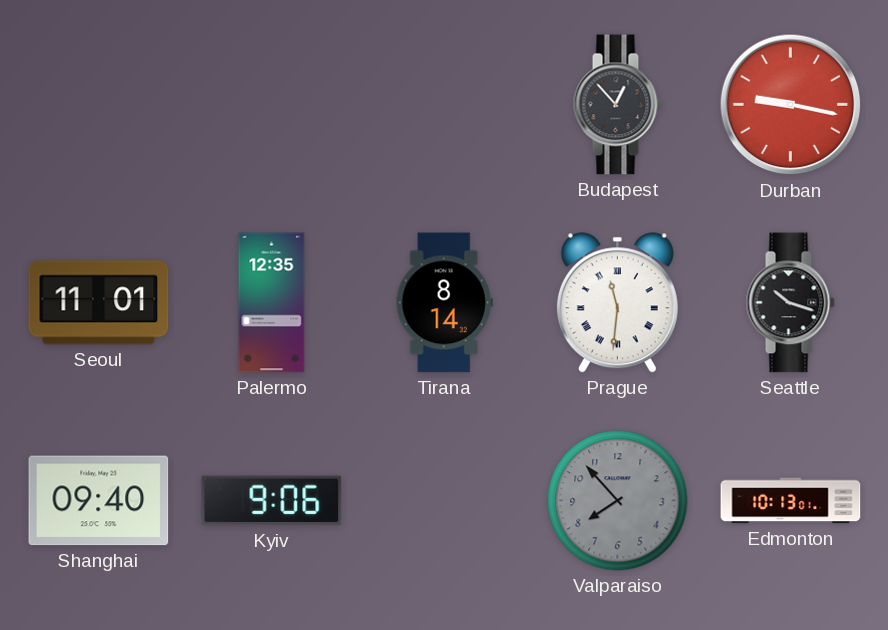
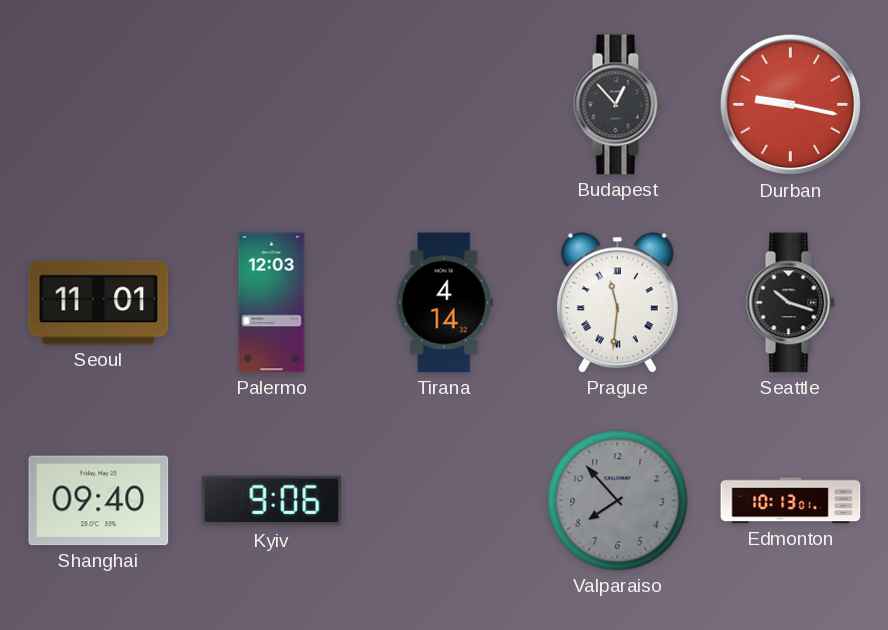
Palermo: 12:35 -> 12:03
Tirana: 8:14 -> 4:14
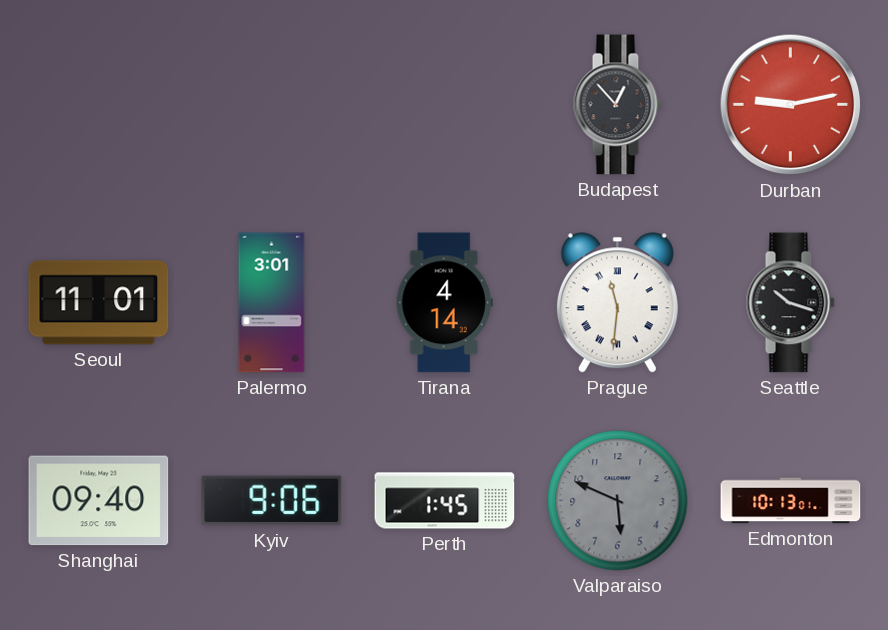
Durban: 9:17 -> 9:13
Palermo: 12:03 -> 3:01
Perth: none -> 1:45
Valparaiso: 7:53 -> 5:49
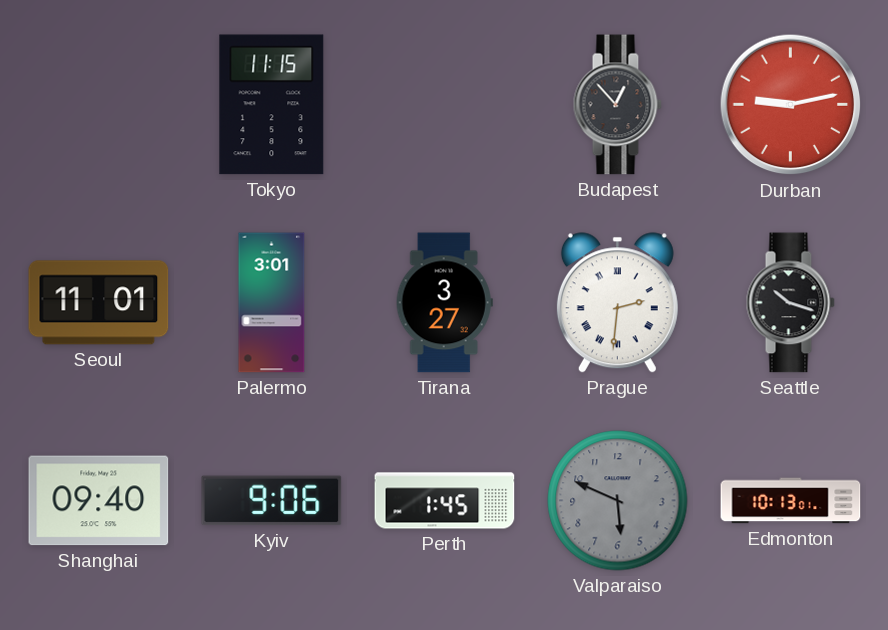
Tokyo: none -> 11:15
Tirana: 4:14 -> 3:27
Prague: 11:31 -> 2:31
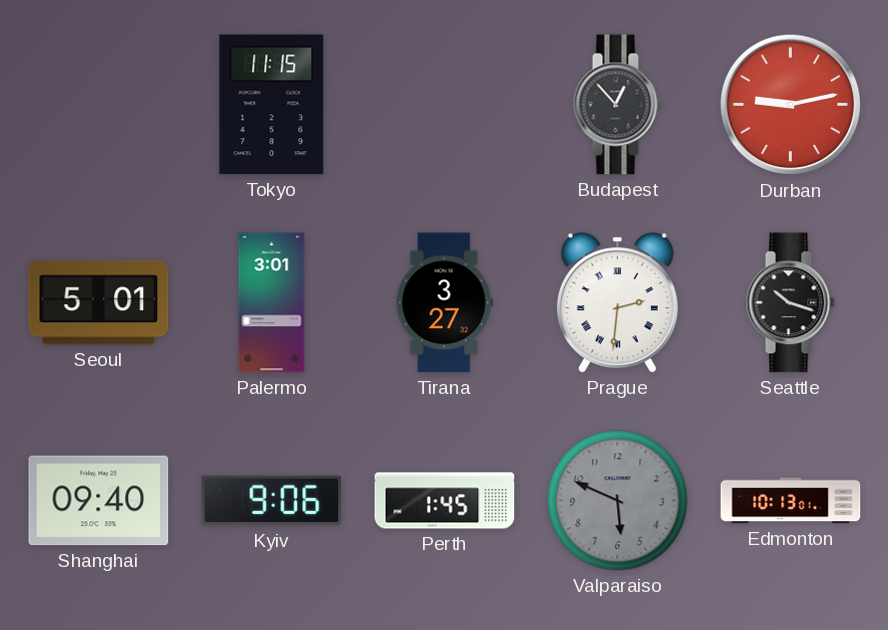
Seoul: 11:01 -> 5:01
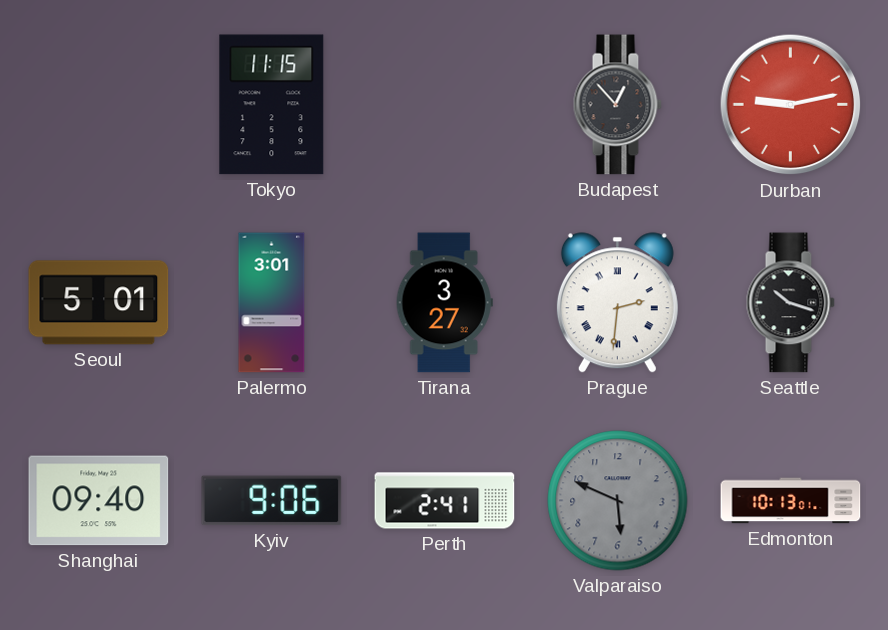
Perth: 1:45 -> 2:41
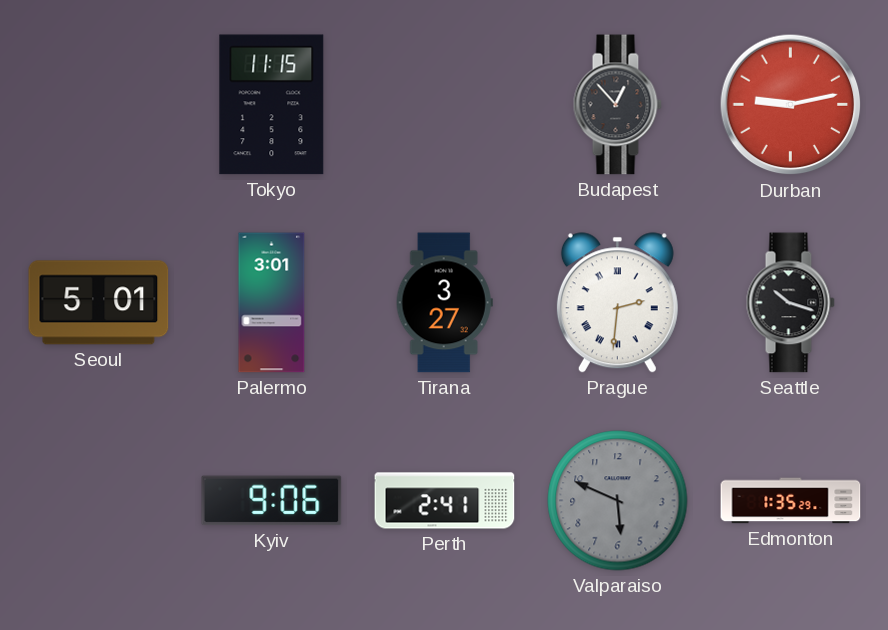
Shanghai: 09:40 -> none
Edmonton: 10:13 -> 1:35
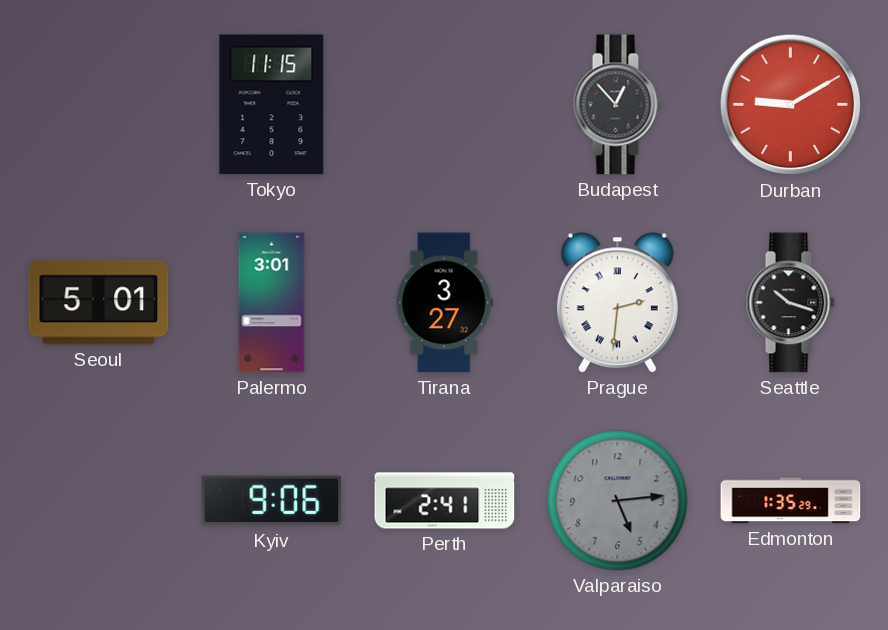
Durban: 9:13 -> 9:10
Valparaiso: 5:49 -> 5:14
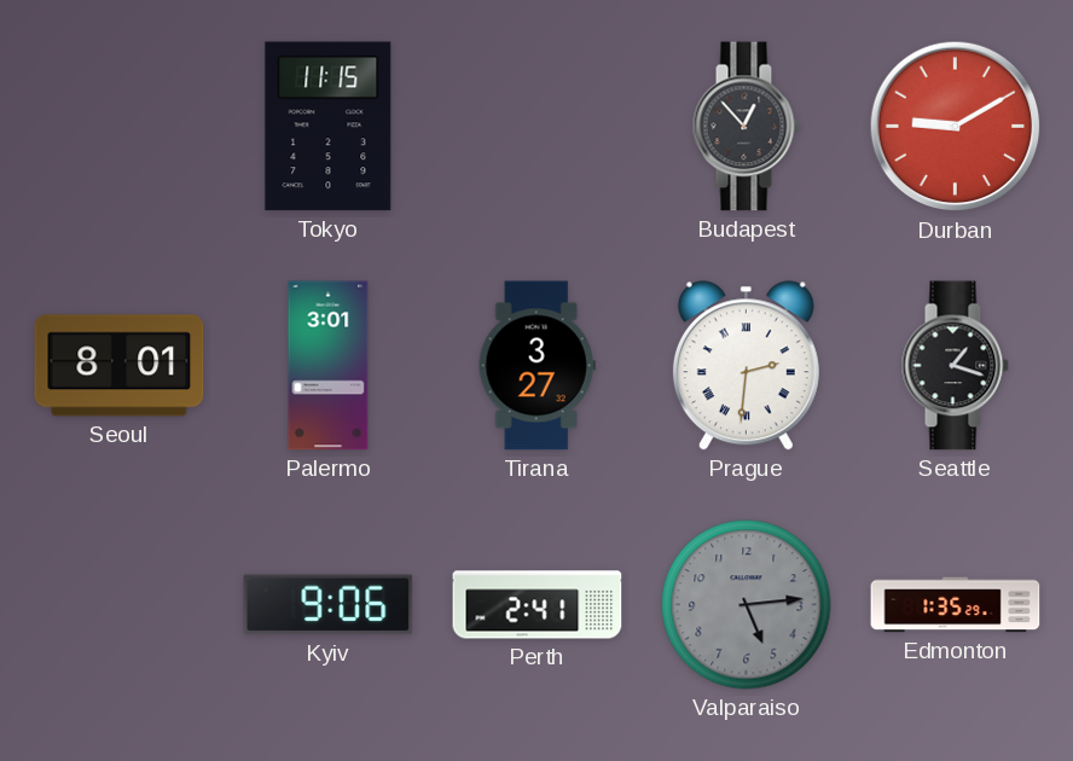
Seoul: 5:01 -> 8:01
Seattle: 10:18 -> 1:18
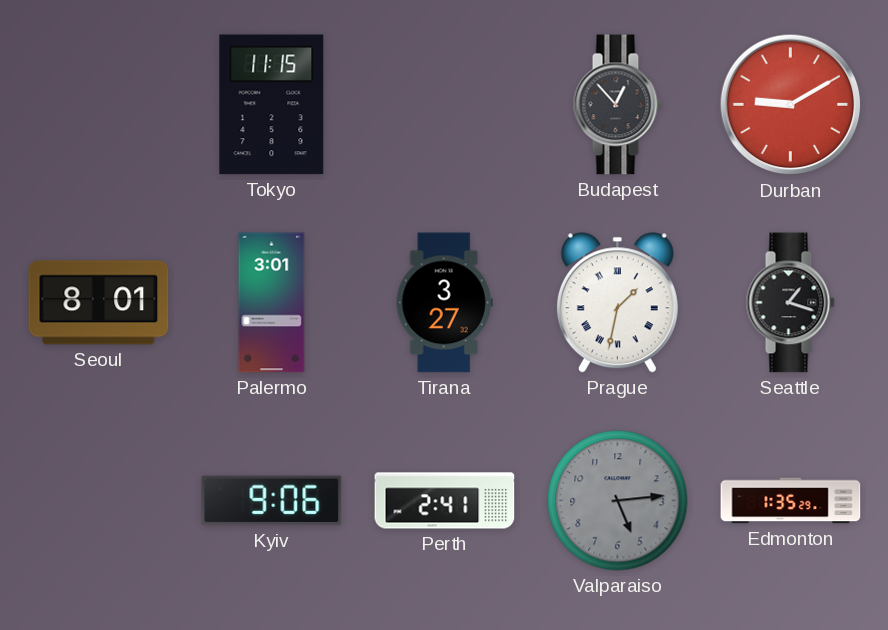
Prague: 2:31 -> 1:32
